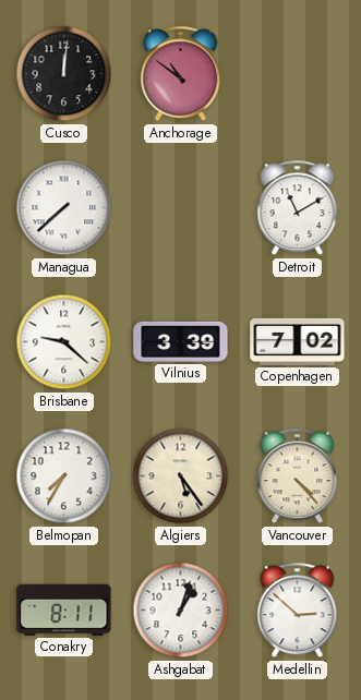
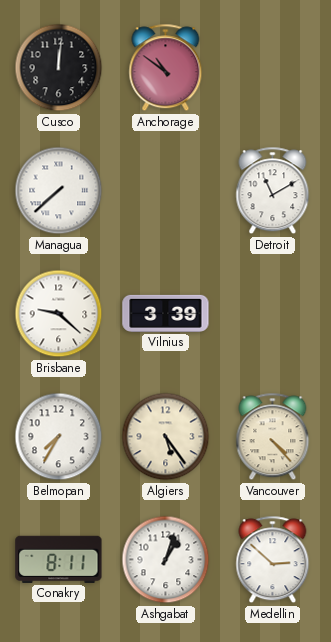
Copenhagen: 7:02 -> none
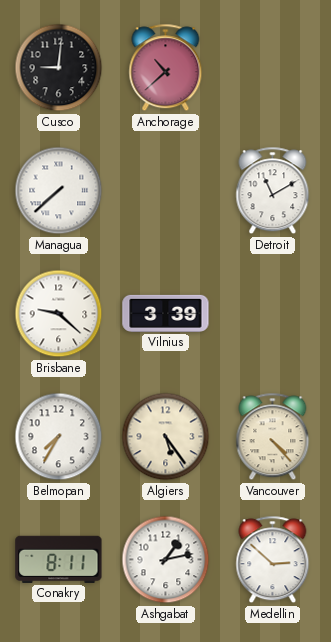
Cusco: 12:01 -> 9:01
Anchorage: 10:51 -> 10:38
Ashgabat: 1:03 -> 1:13
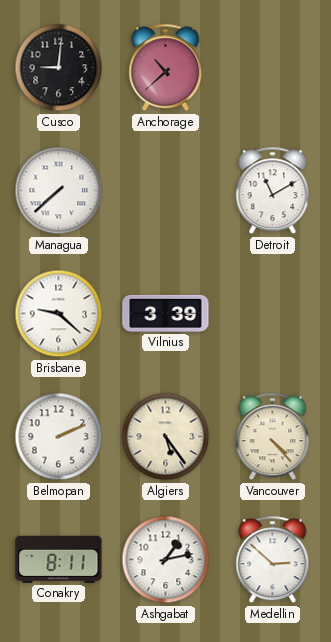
Belmopan: 7:35 -> 2:11
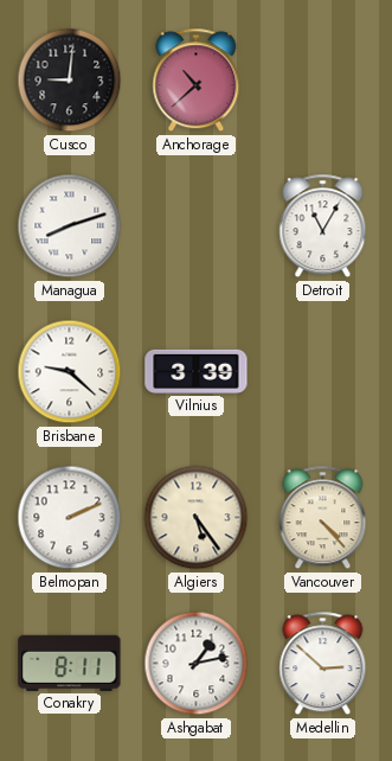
Managua: 7:38 -> 8:12
Detroit: 11:10 -> 11:05
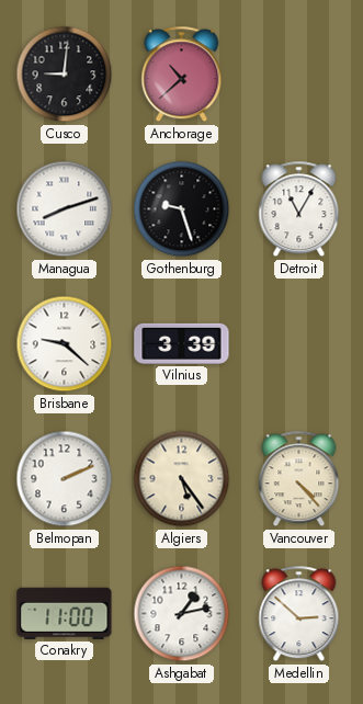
Gothenburg: none -> 9:27
Conakry: 8:11 -> 11:00
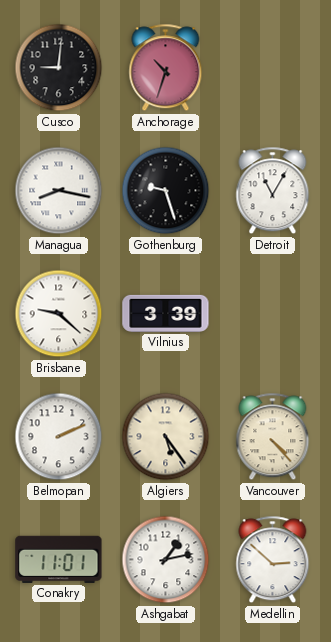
Anchorage: 10:38 -> 10:33
Managua: 8:12 -> 8:17
Conakry: 11:00 -> 11:01
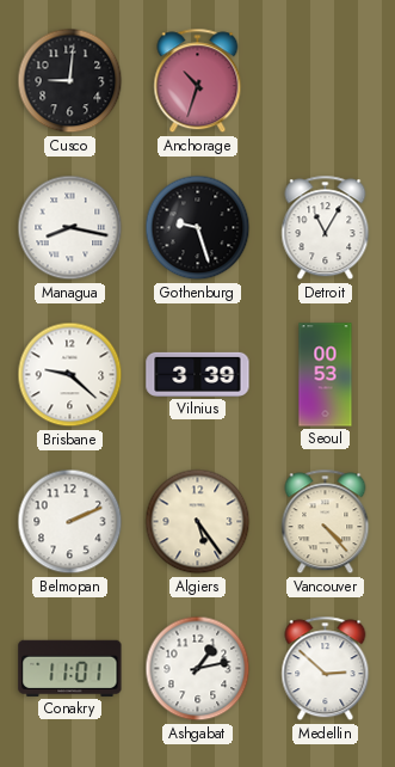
Seoul: none -> 00:53
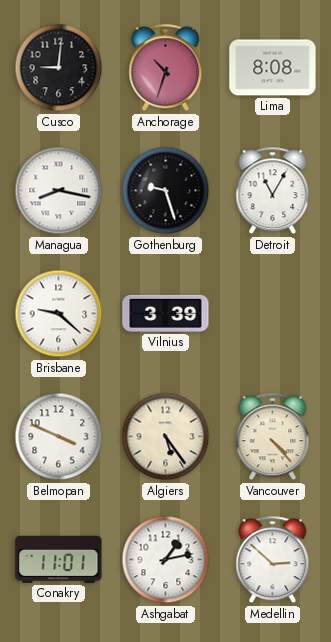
Lima: none -> 8:08
Seoul: 00:53 -> none
Belmopan: 2:11 -> 3:49
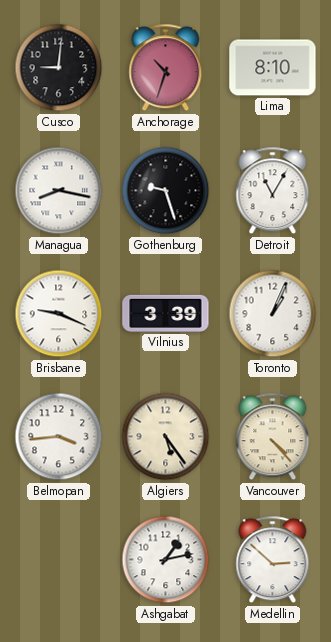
Lima: 8:08 -> 8:10
Brisbane: 9:22 -> 9:19
Toronto: none -> 1:04
Belmopan: 3:49 -> 3:44
Conakry: 11:01 -> none
